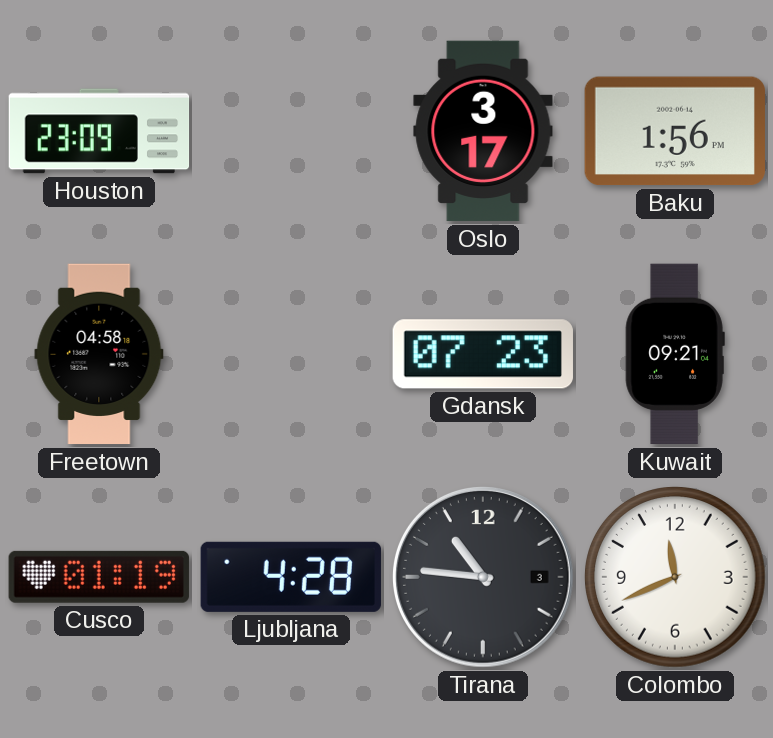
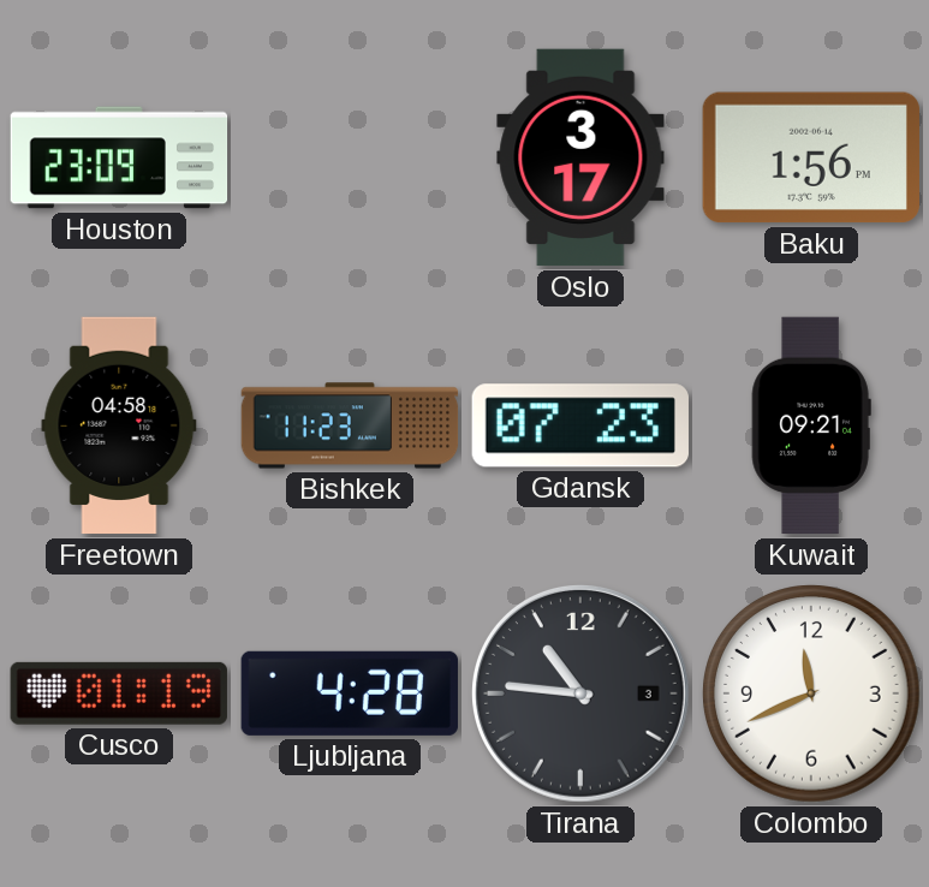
Bishkek: none -> 11:23
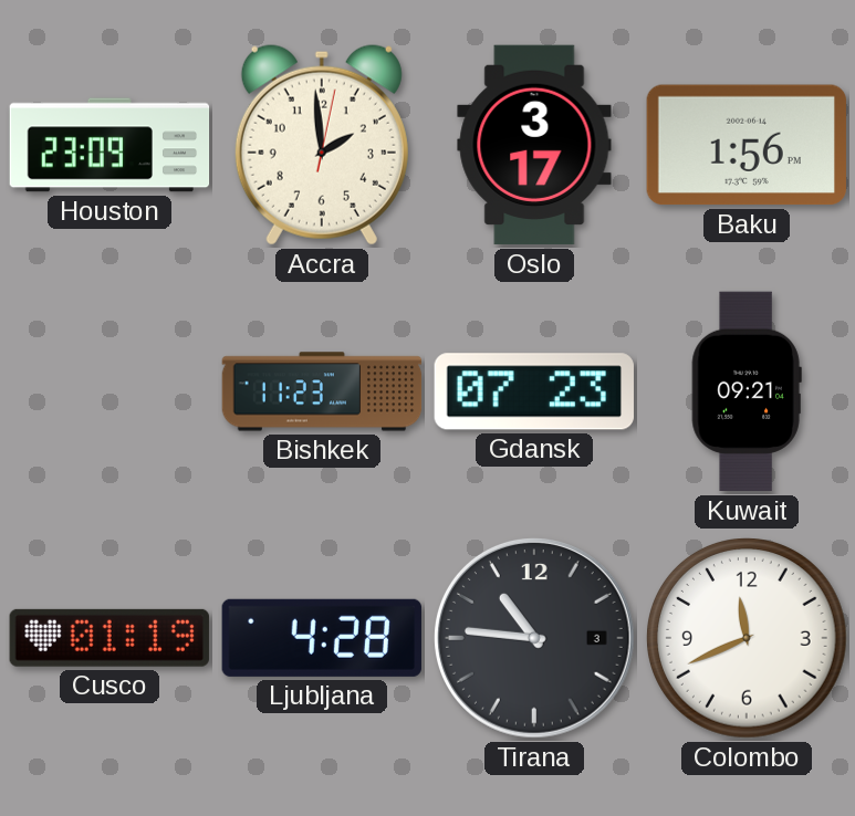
Accra: none -> 1:59
Freetown: 04:58 -> none
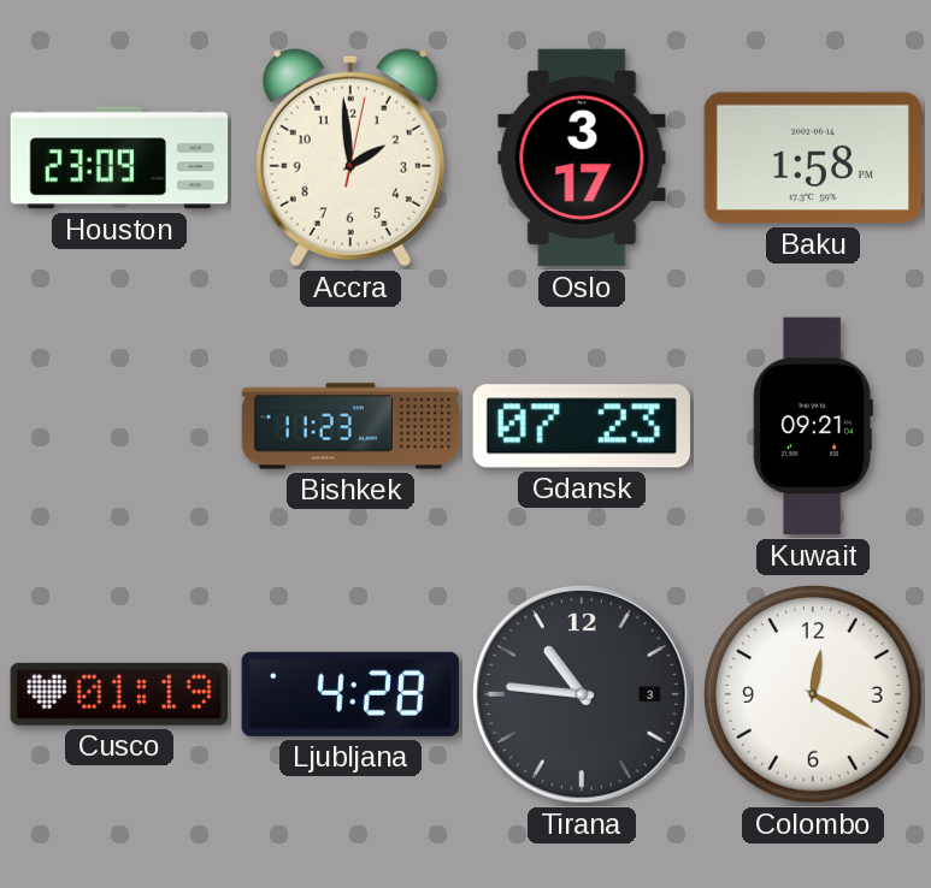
Baku: 1:56 -> 1:58
Colombo: 11:41 -> 12:20
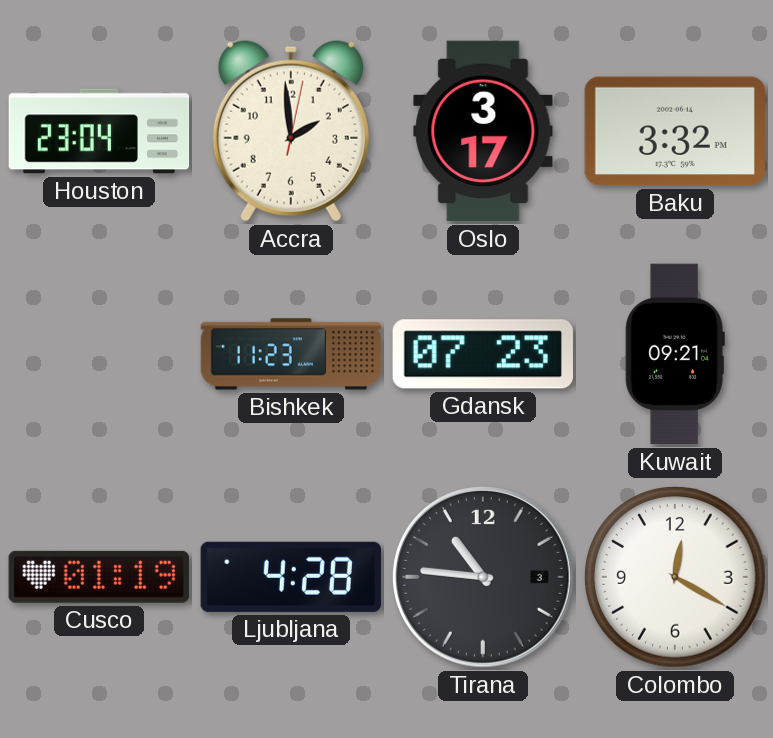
Houston: 23:09 -> 23:04
Baku: 1:58 -> 3:32
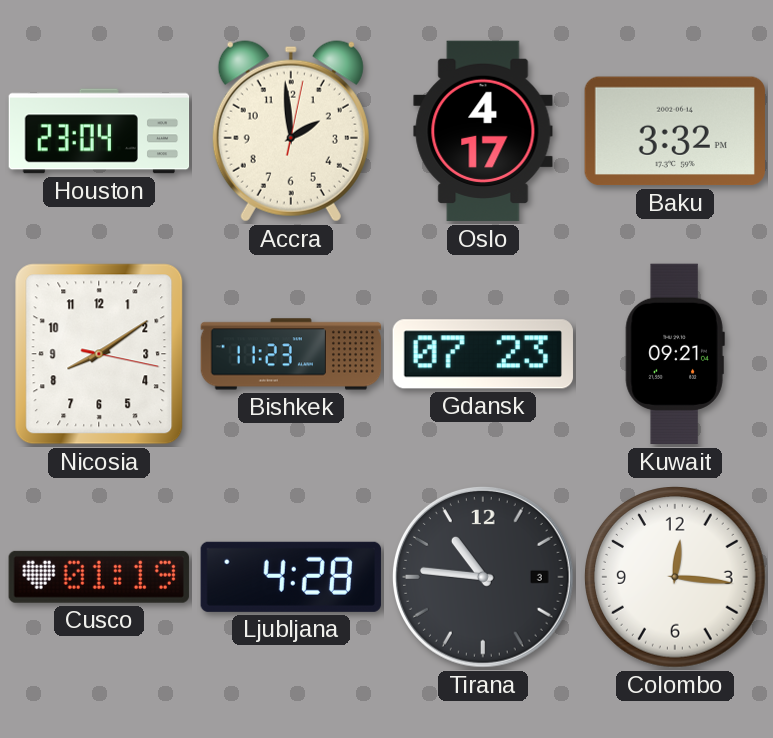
Oslo: 3:17 -> 4:17
Nicosia: none -> 8:09
Colombo: 12:20 -> 12:16
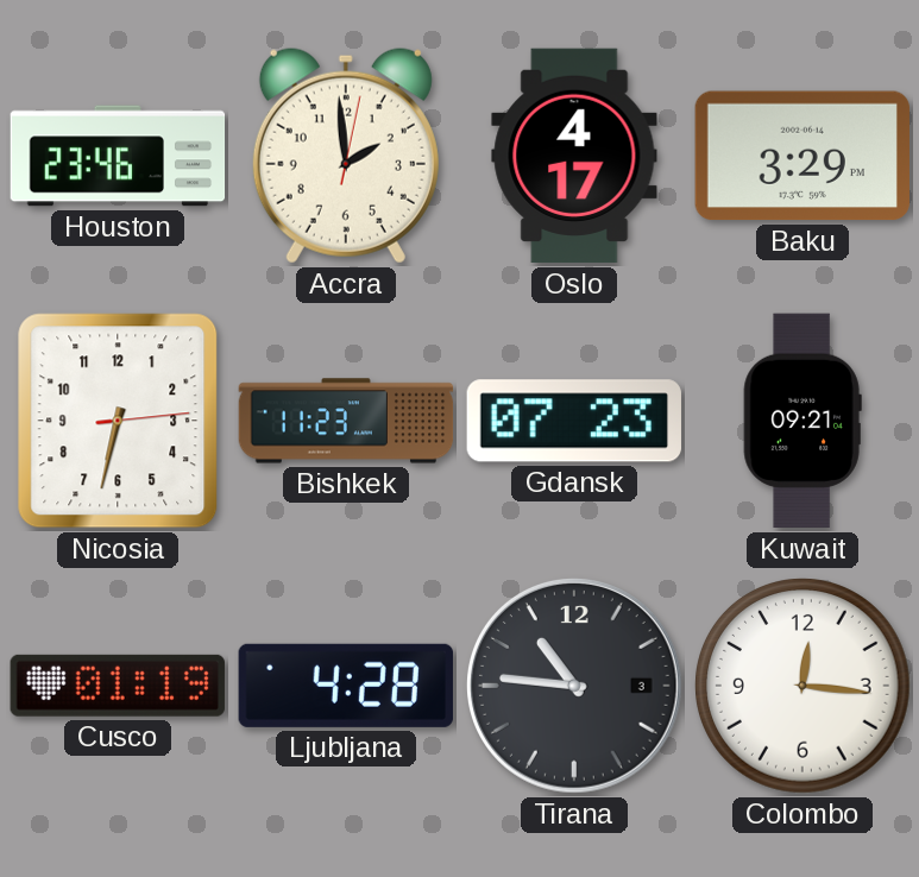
Houston: 23:04 -> 23:46
Baku: 3:32 -> 3:29
Nicosia: 8:09 -> 6:32
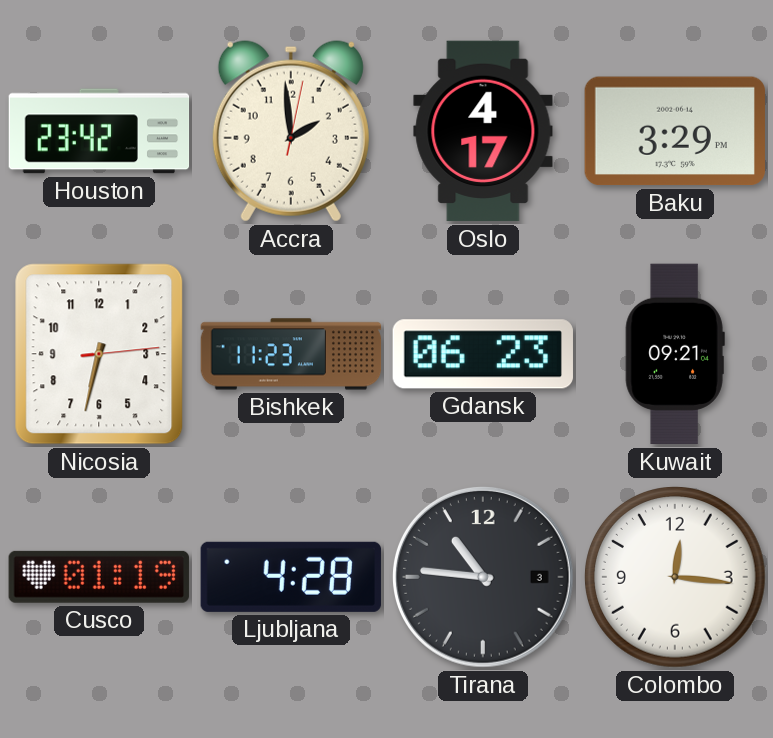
Houston: 23:46 -> 23:42
Gdansk: 07:23 -> 06:23
